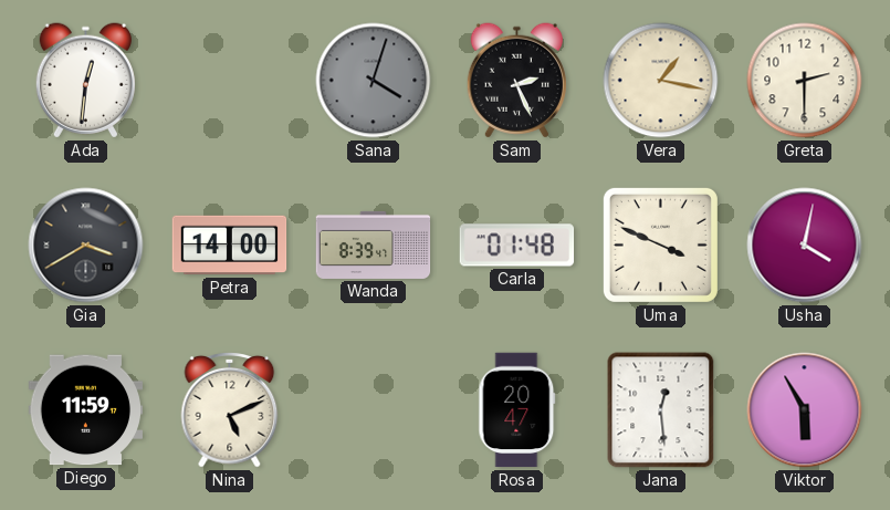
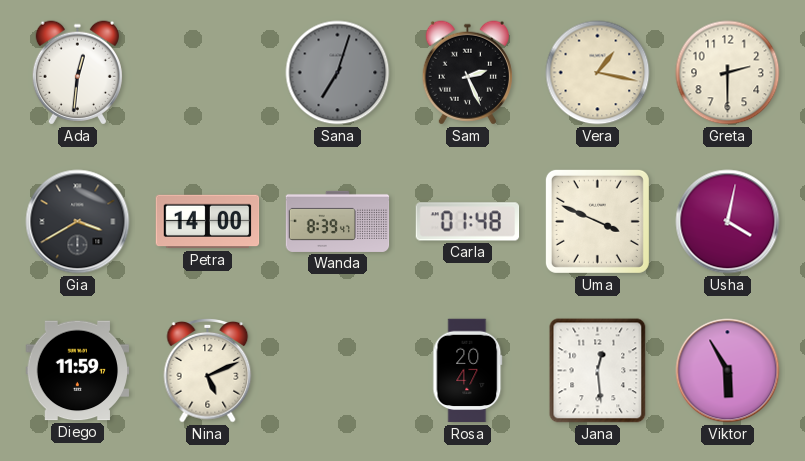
Sana: 4:03 -> 7:03
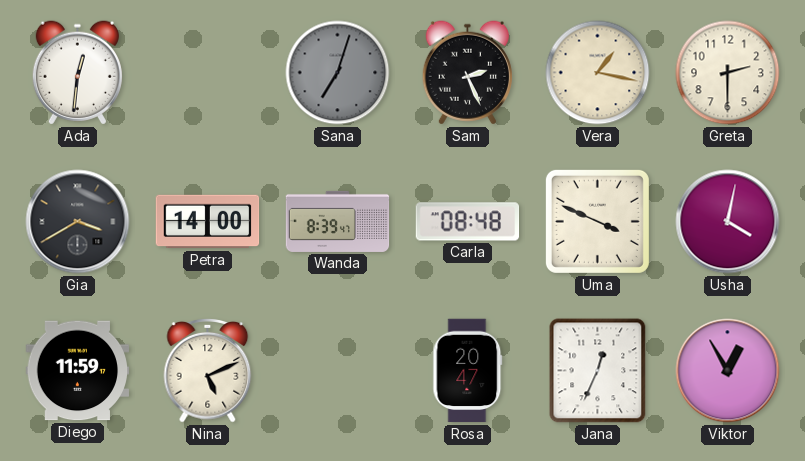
Carla: 01:48 -> 08:48
Jana: 12:29 -> 12:34
Viktor: 5:55 -> 12:55
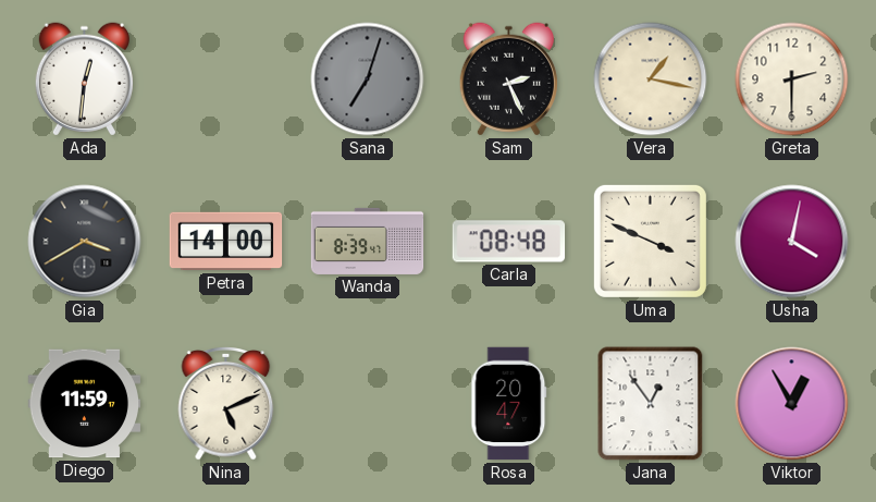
Jana: 12:34 -> 12:54
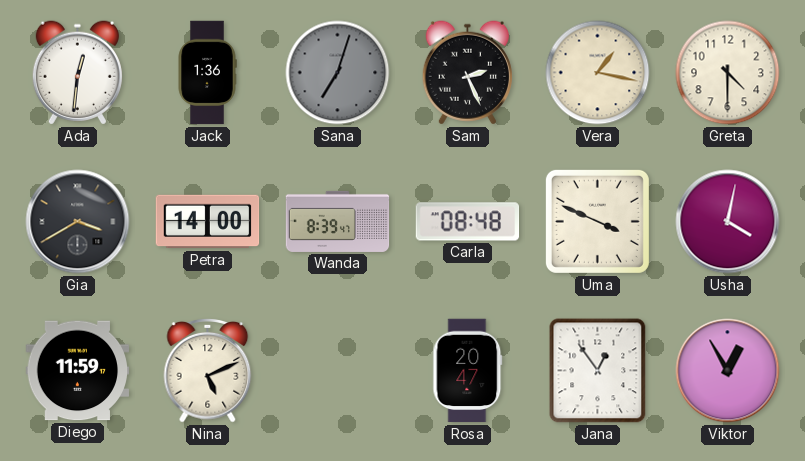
Jack: none -> 1:36
Greta: 2:30 -> 4:30
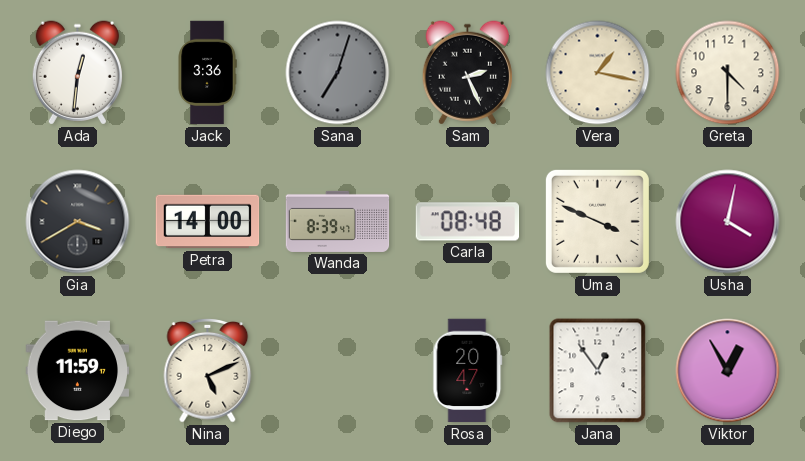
Jack: 1:36 -> 3:36
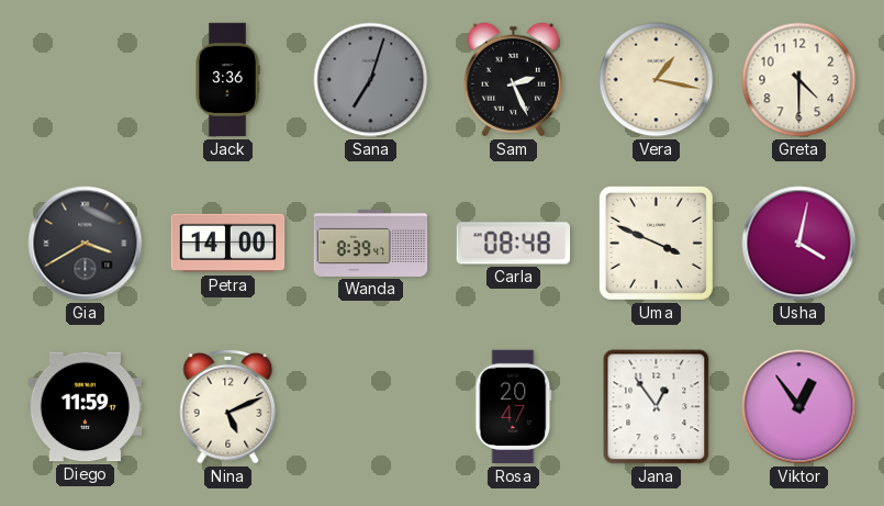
Ada: 12:31 -> none
Viktor: 12:55 -> 12:54
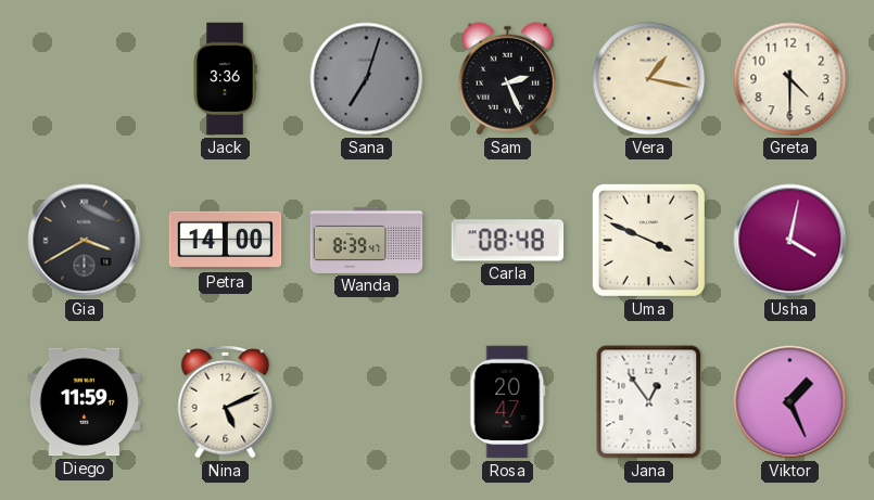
Viktor: 12:54 -> 1:26
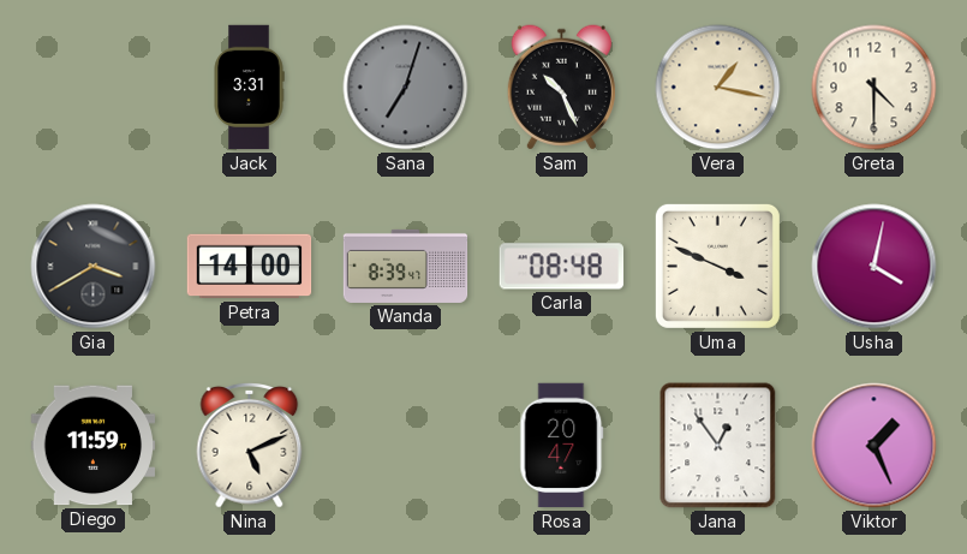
Jack: 3:36 -> 3:31
Sam: 2:26 -> 10:26
